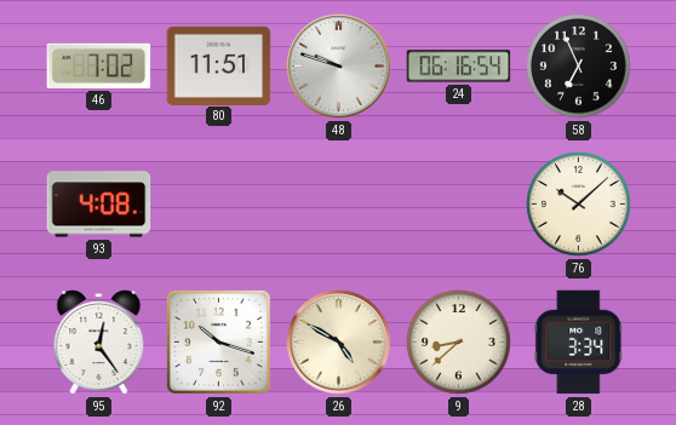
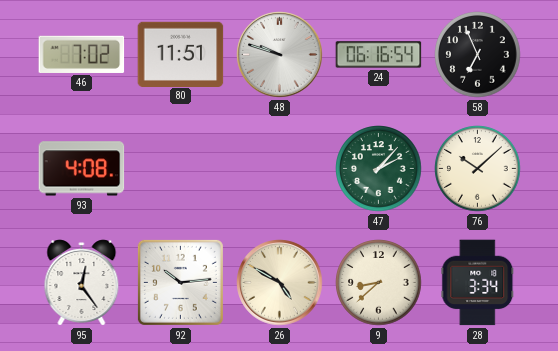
47: none -> 2:07
92: 10:18 -> 10:14
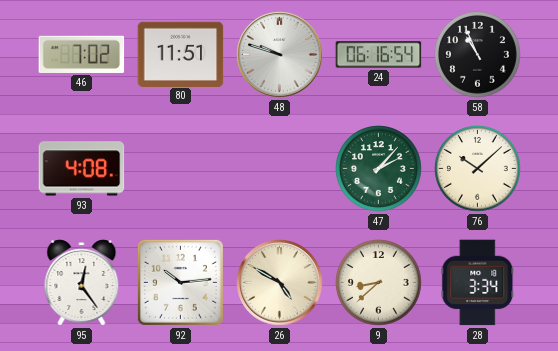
58: 6:56 -> 10:56
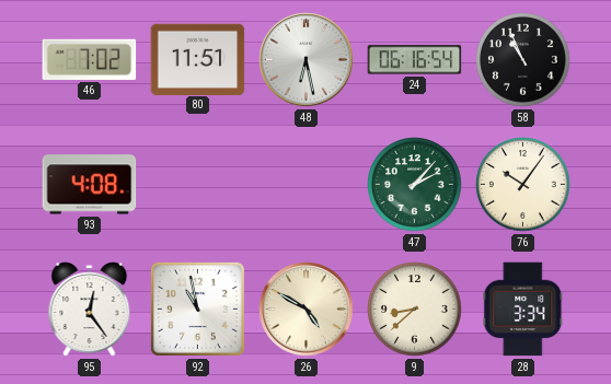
48: 9:48 -> 6:28
76: 10:08 -> 10:06
92: 10:14 -> 10:58
